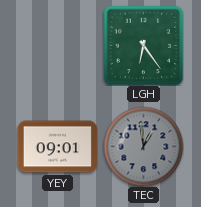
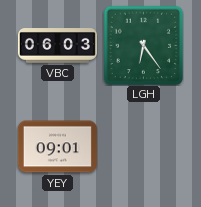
VBC: none -> 06:03
TEC: 12:59 -> none
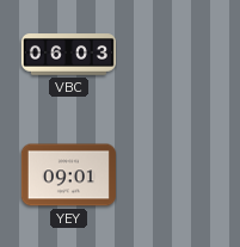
LGH: 6:24 -> none
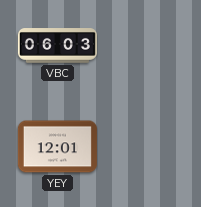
YEY: 09:01 -> 12:01
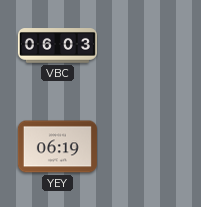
YEY: 12:01 -> 06:19
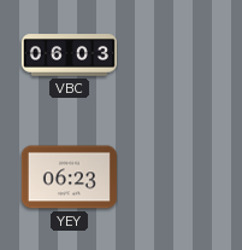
YEY: 06:19 -> 06:23
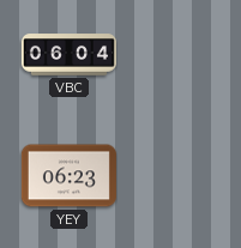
VBC: 06:03 -> 06:04
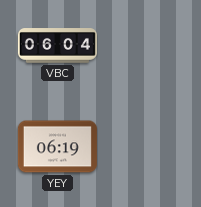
YEY: 06:23 -> 06:19
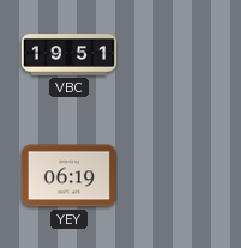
VBC: 06:04 -> 19:51
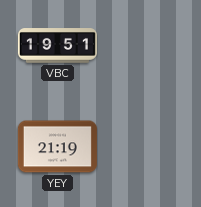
YEY: 06:19 -> 21:19
